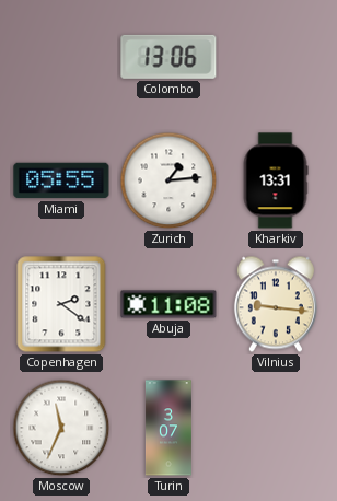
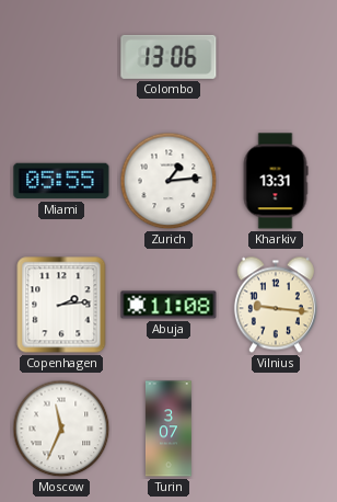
Copenhagen: 2:21 -> 2:14
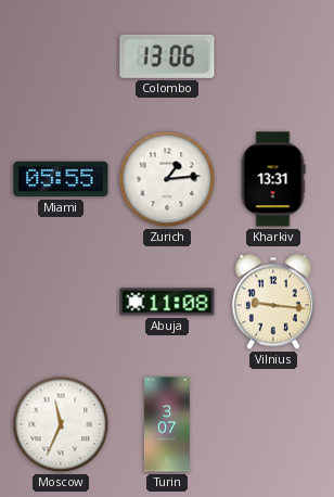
Copenhagen: 2:14 -> none
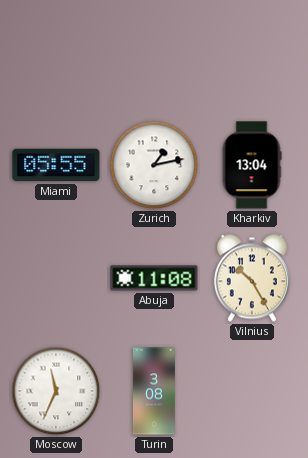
Colombo: 13:06 -> none
Zurich: 1:14 -> 1:13
Kharkiv: 13:31 -> 13:04
Vilnius: 9:16 -> 10:25
Turin: 3:07 -> 3:08
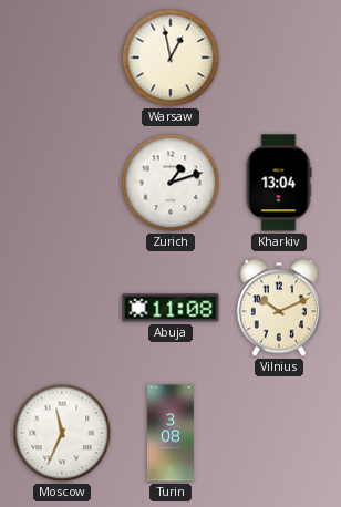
Warsaw: none -> 12:58
Miami: 05:55 -> none
Zurich: 1:13 -> 1:12
Vilnius: 10:25 -> 10:11
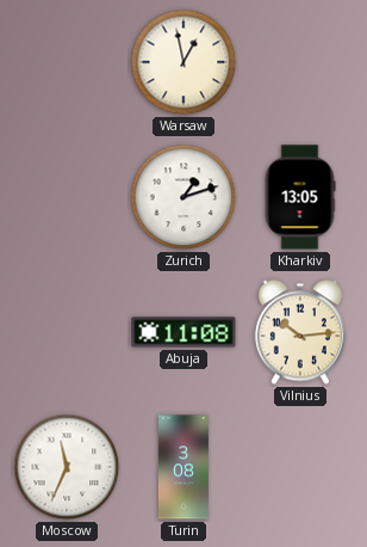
Kharkiv: 13:04 -> 13:05
Vilnius: 10:11 -> 10:14
